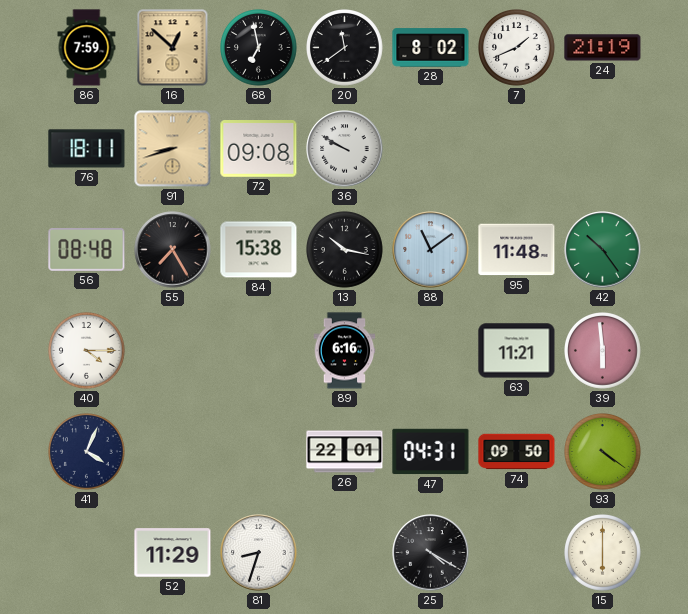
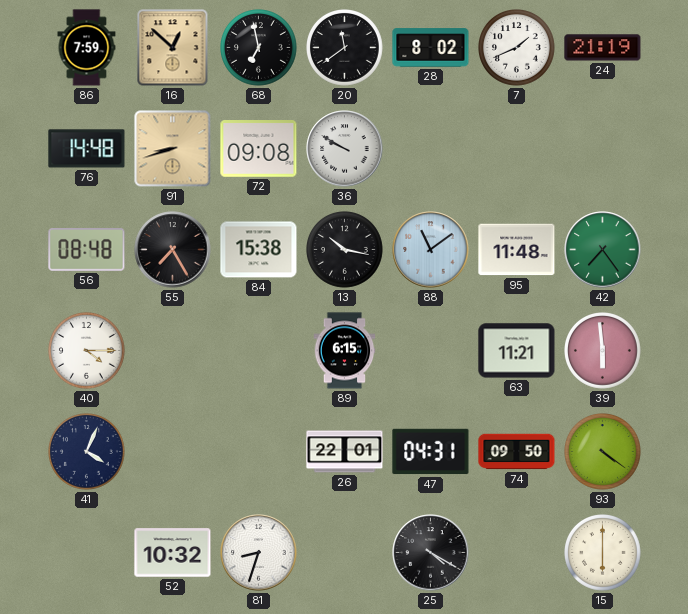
76: 18:11 -> 14:48
42: 10:24 -> 7:24
89: 6:16 -> 6:15
52: 11:29 -> 10:32
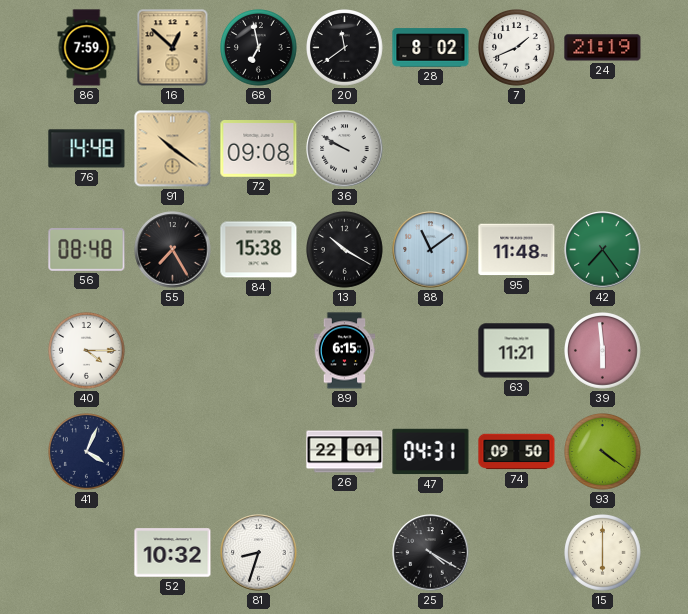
91: 8:42 -> 10:21
13: 10:17 -> 10:20
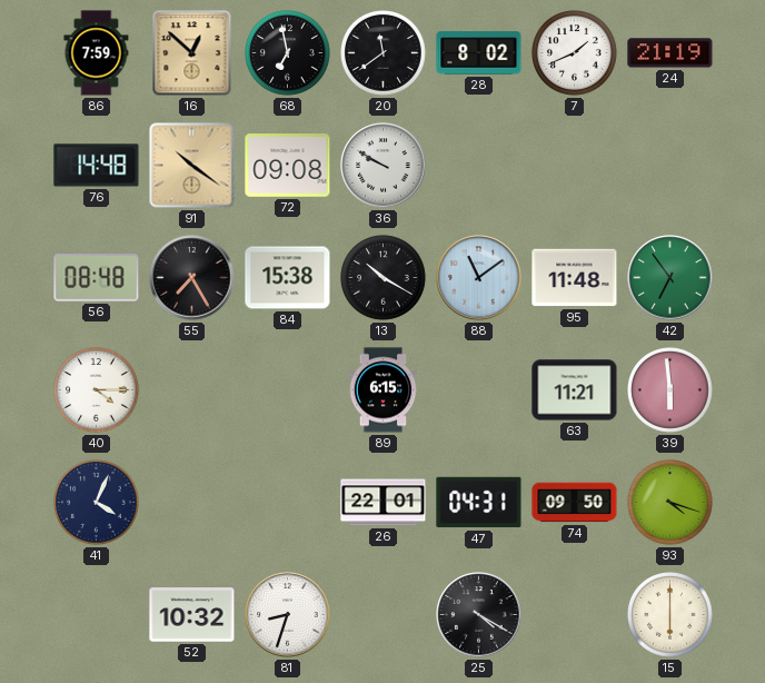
42: 7:24 -> 6:54
93: 4:21 -> 4:18
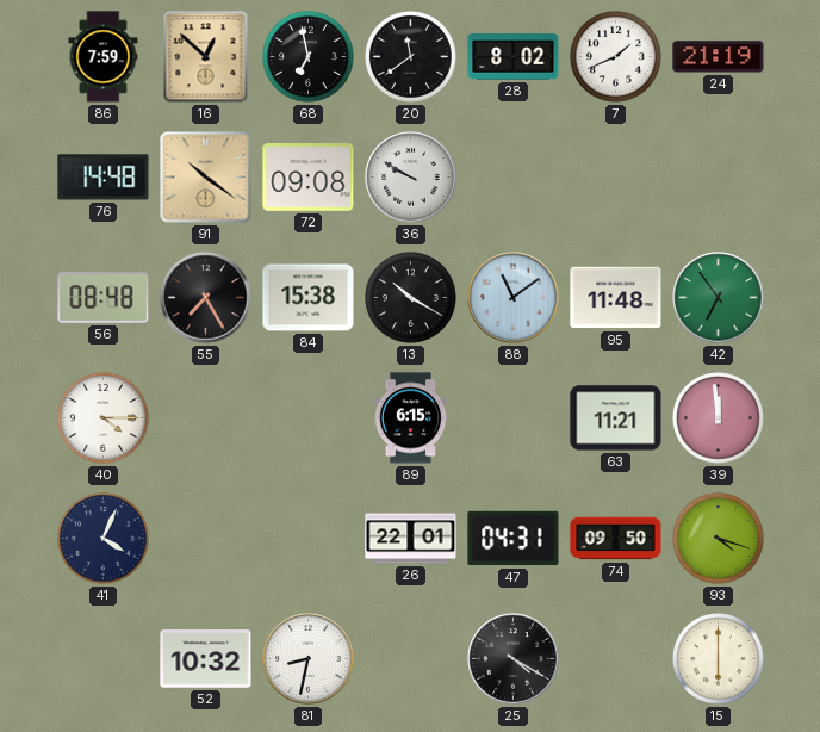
39: 5:59 -> 11:59
81: 8:33 -> 8:32
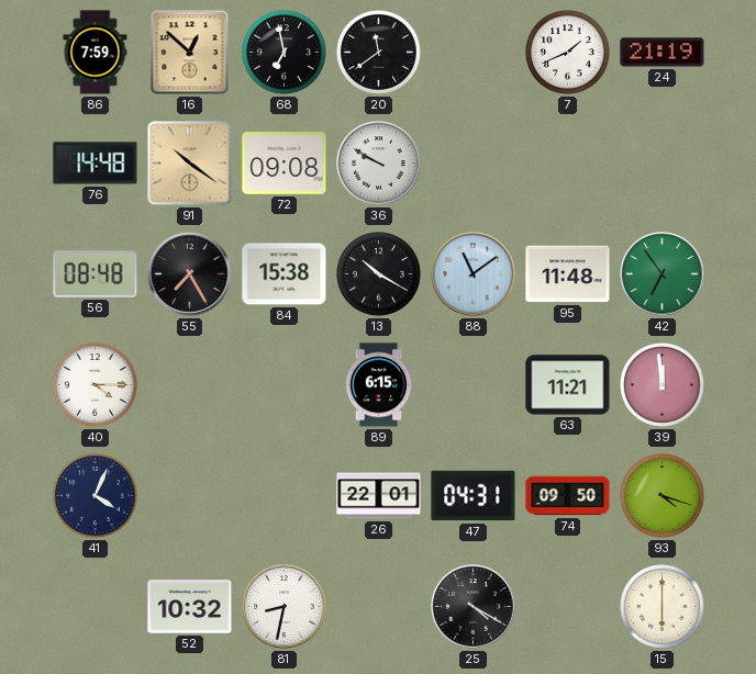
28: 8:02 -> none
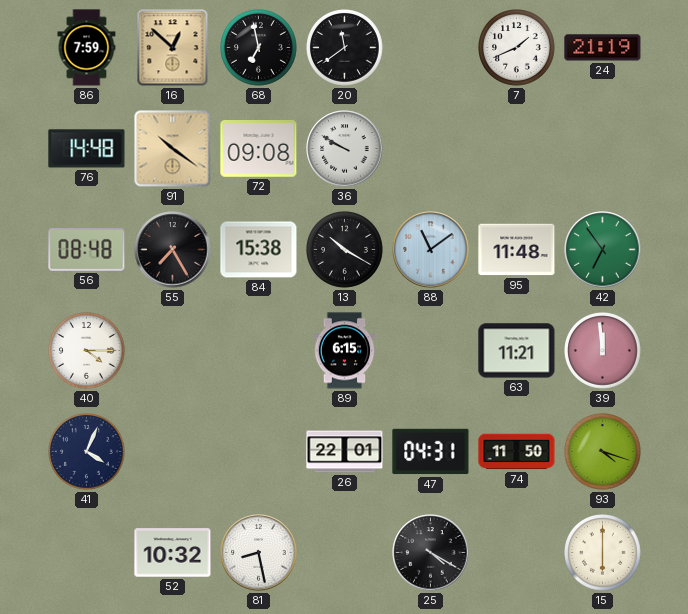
74: 09:50 -> 11:50
81: 8:32 -> 8:28
